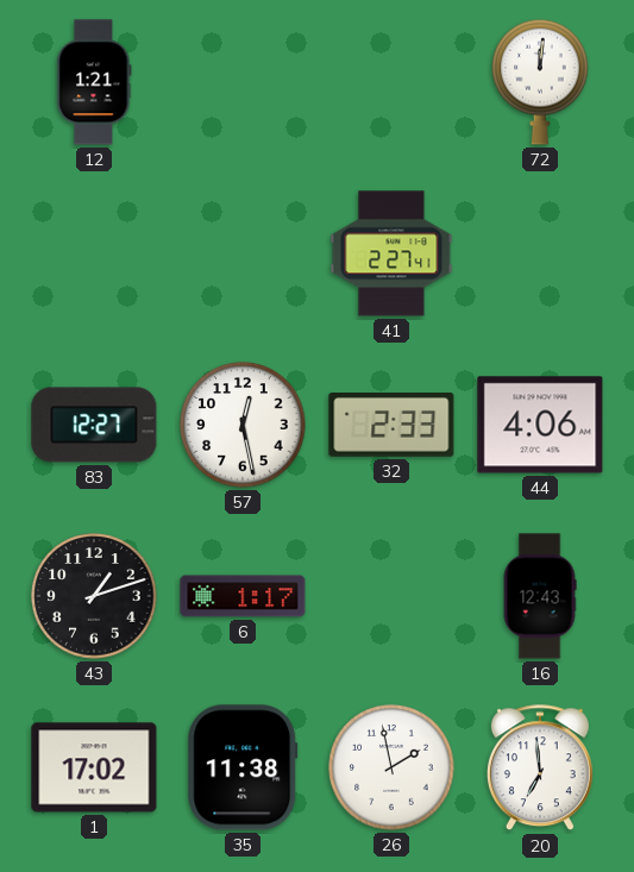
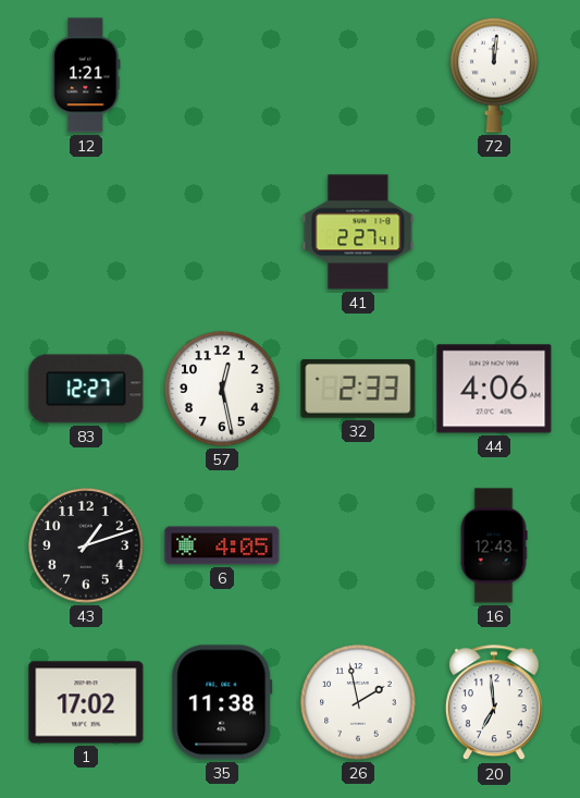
6: 1:17 -> 4:05
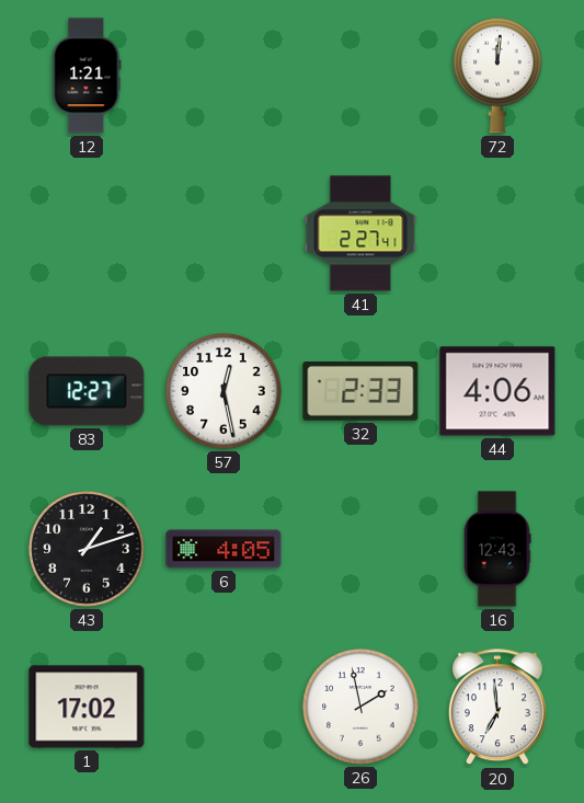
35: 11:38 -> none
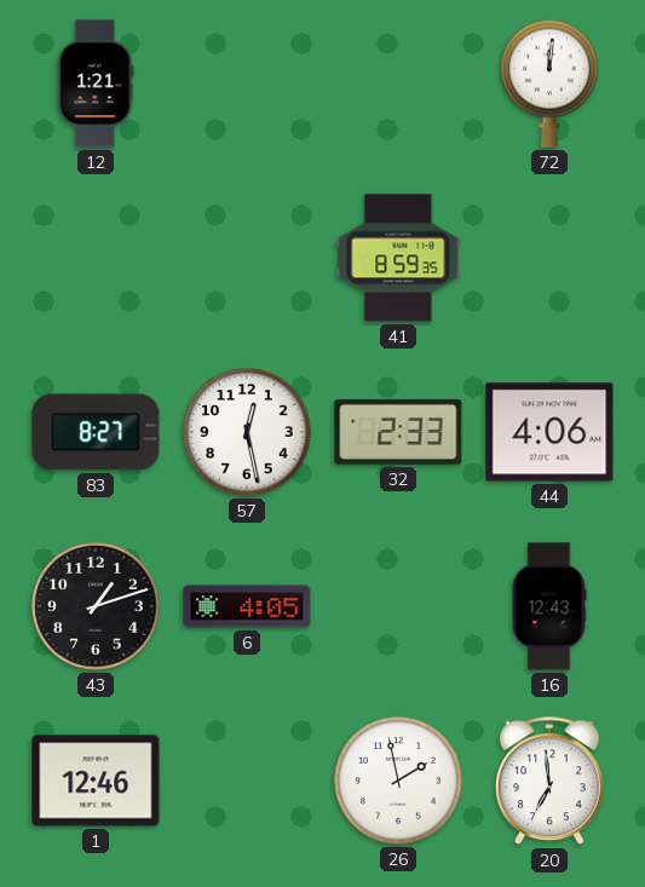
41: 2:27 -> 8:59
83: 12:27 -> 8:27
1: 17:02 -> 12:46
